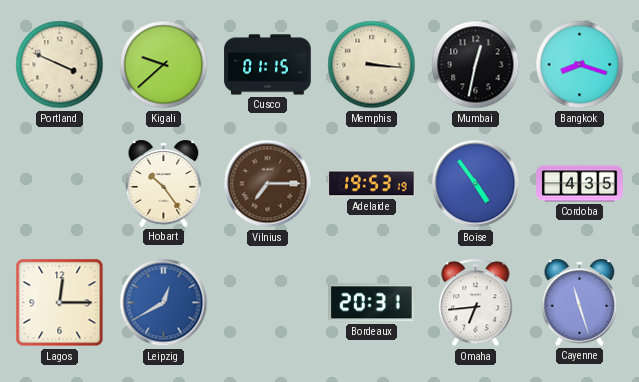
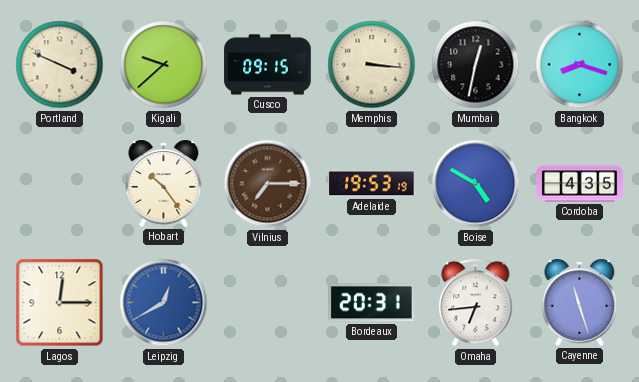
Cusco: 01:15 -> 09:15
Boise: 4:54 -> 4:50
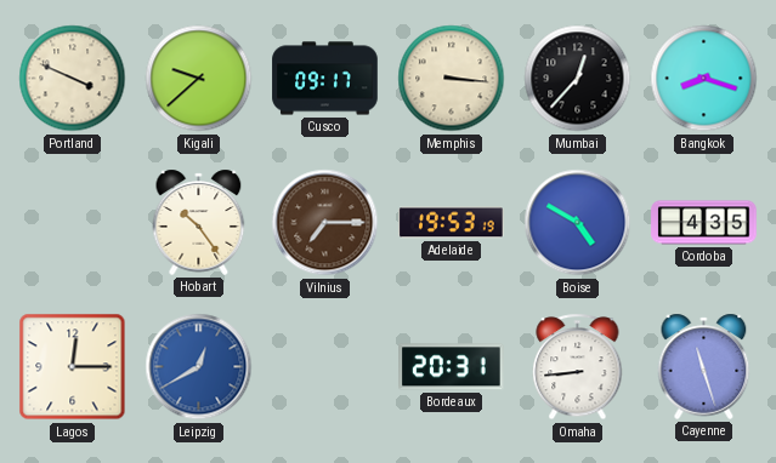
Cusco: 09:15 -> 09:17
Mumbai: 12:32 -> 12:37
Omaha: 6:44 -> 8:44
